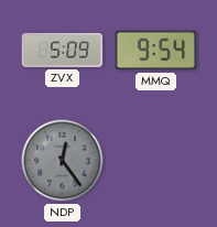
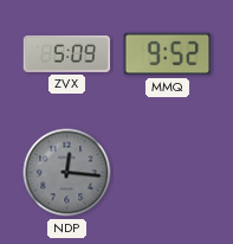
MMQ: 9:54 -> 9:52
NDP: 12:24 -> 12:16
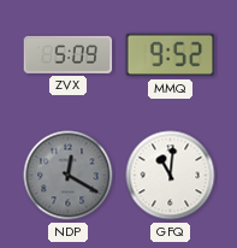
NDP: 12:16 -> 12:20
GFQ: none -> 11:01
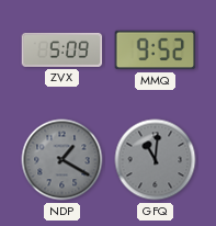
NDP: 12:20 -> 1:20
GFQ dial: white -> grey
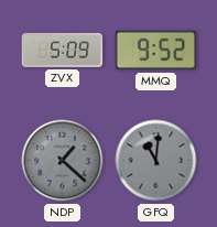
NDP: 1:20 -> 1:22
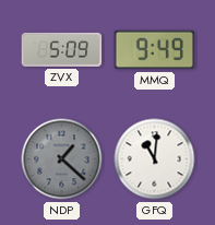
MMQ: 9:52 -> 9:49
GFQ dial: grey -> white
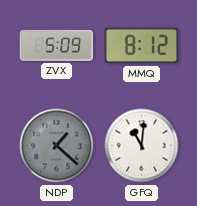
MMQ: 9:49 -> 8:12
